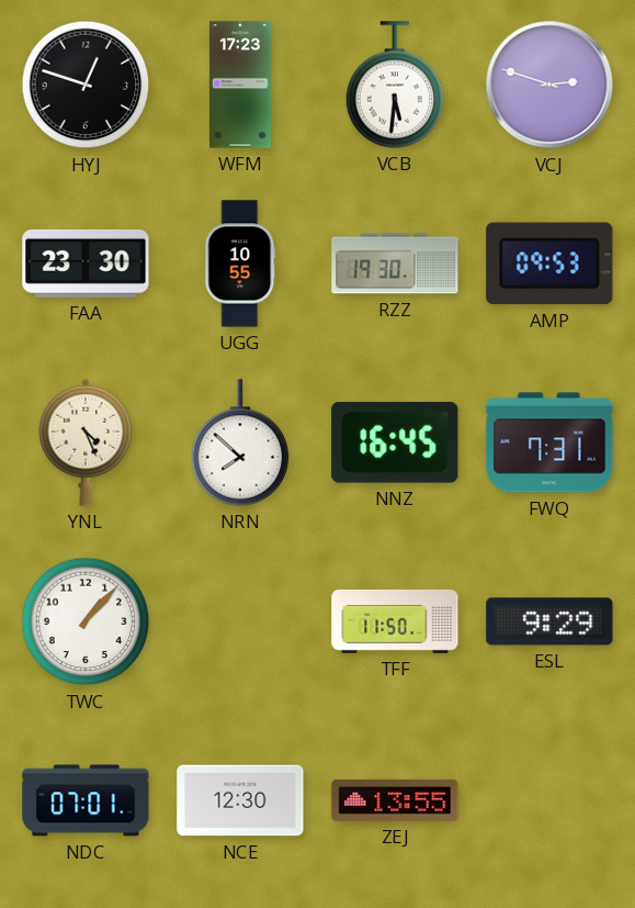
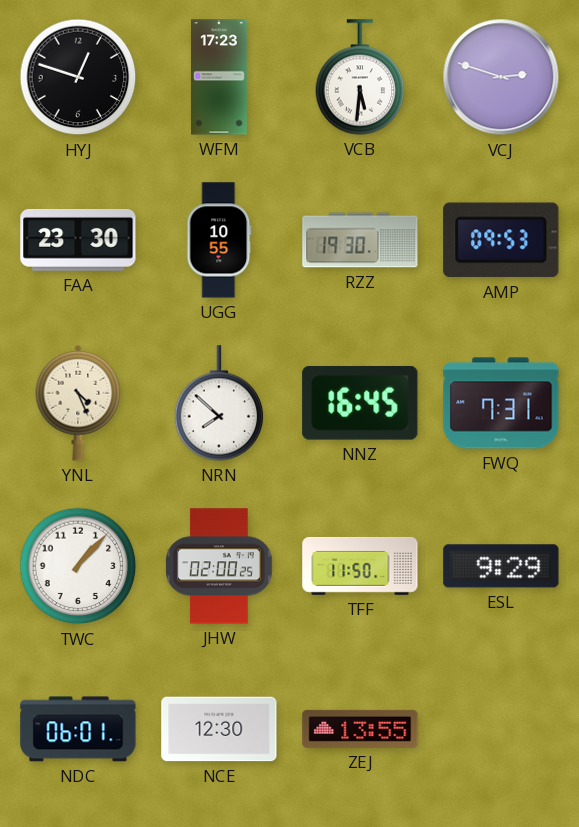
JHW: none -> 02:00
NDC: 07:01 -> 06:01
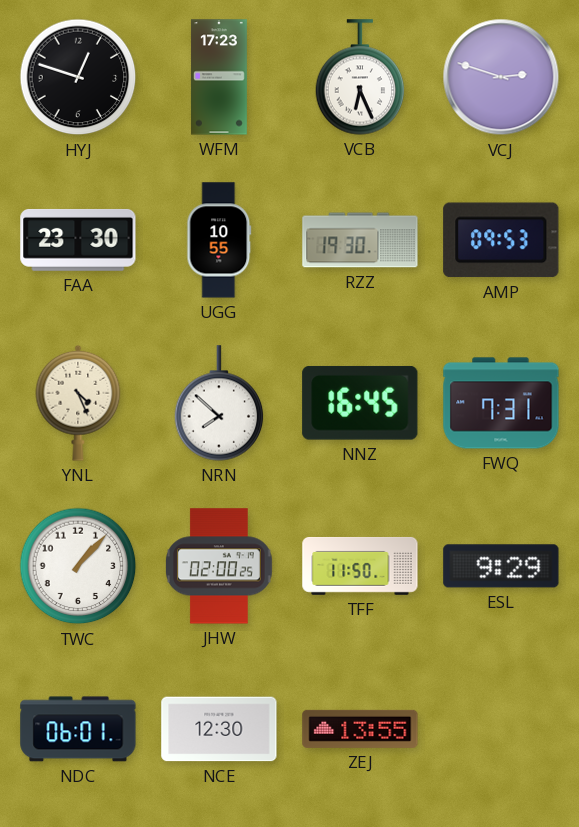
VCB: 5:31 -> 6:26
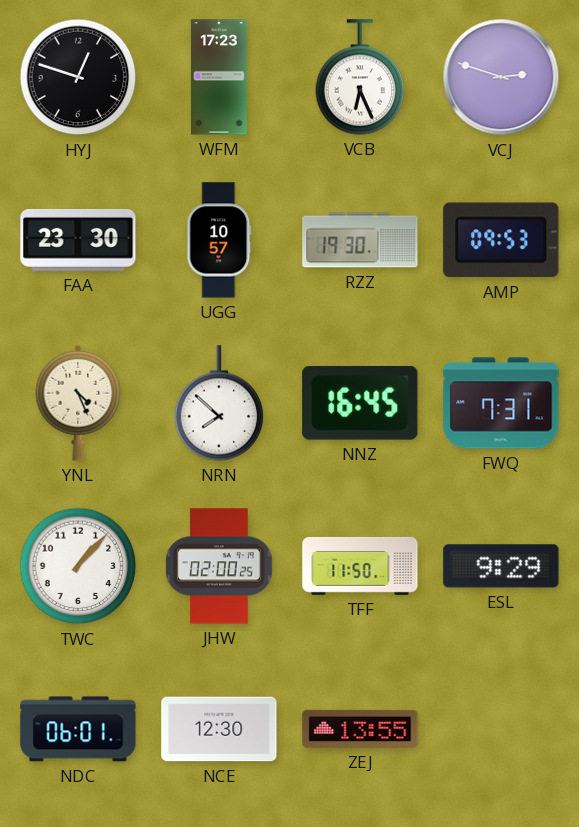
UGG: 10:55 -> 10:57
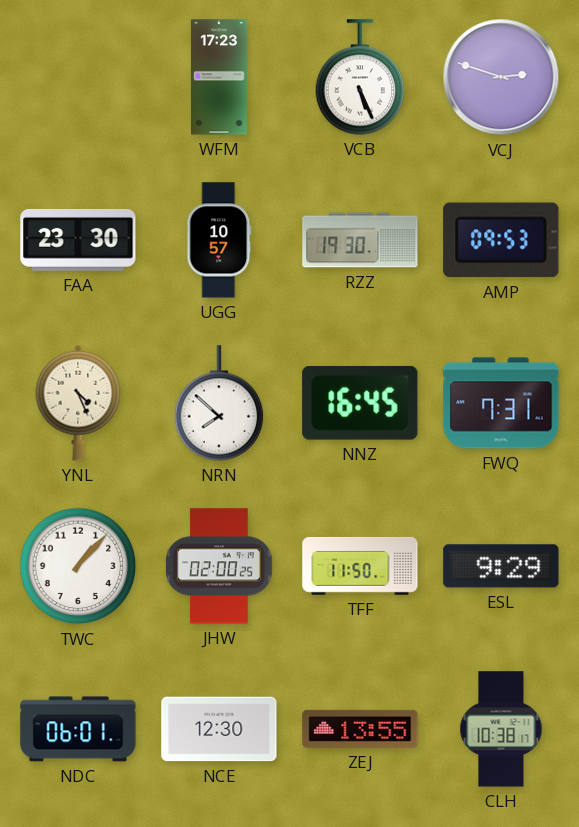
HYJ: 12:48 -> none
VCB: 6:26 -> 5:26
CLH: none -> 10:38
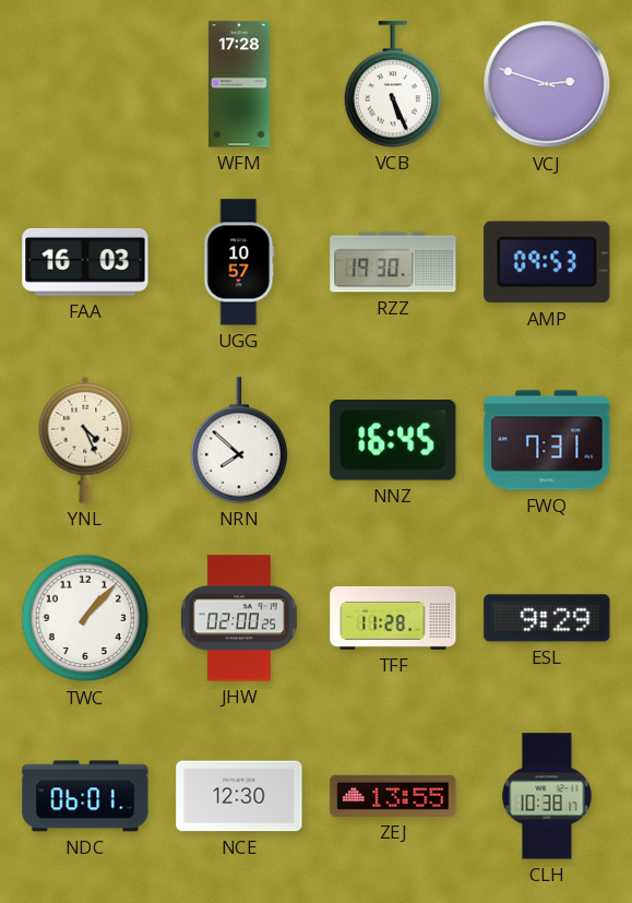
WFM: 17:23 -> 17:28
FAA: 23:30 -> 16:03
TFF: 11:50 -> 11:28
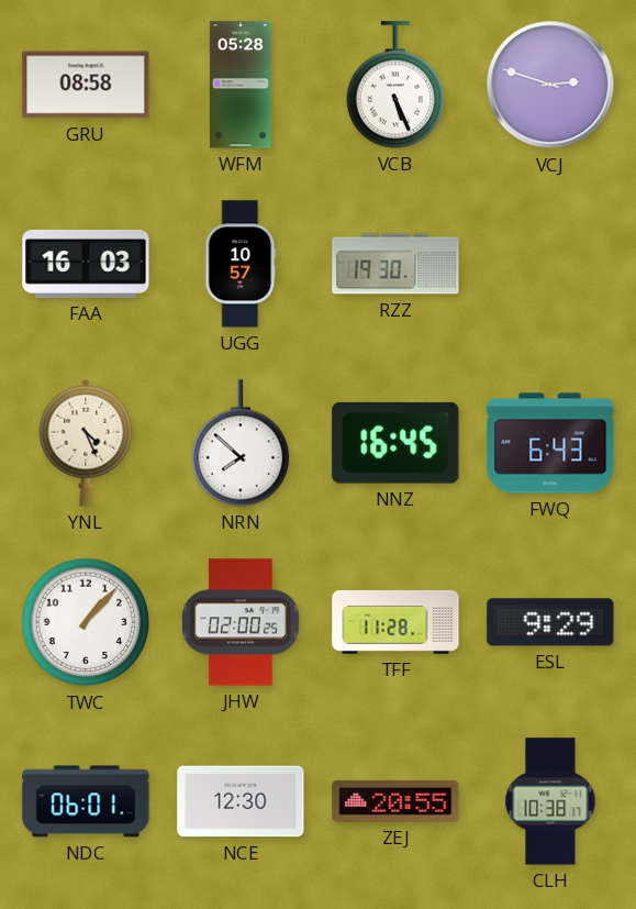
GRU: none -> 08:58
WFM: 17:28 -> 05:28
AMP: 09:53 -> none
FWQ: 7:31 -> 6:43
ZEJ: 13:55 -> 20:55
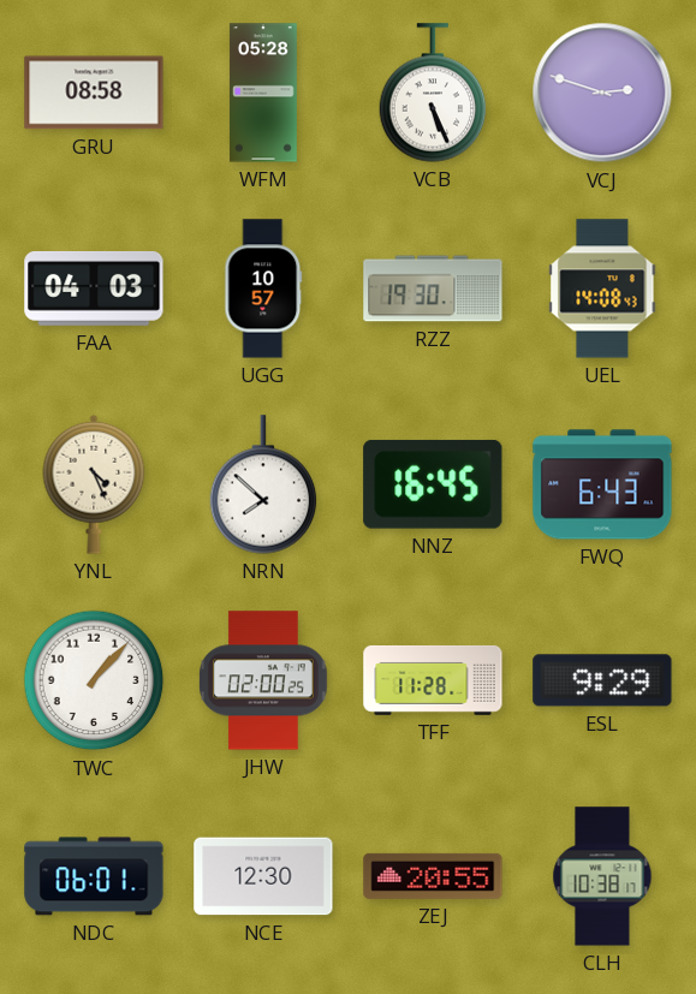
FAA: 16:03 -> 04:03
UEL: none -> 14:08
